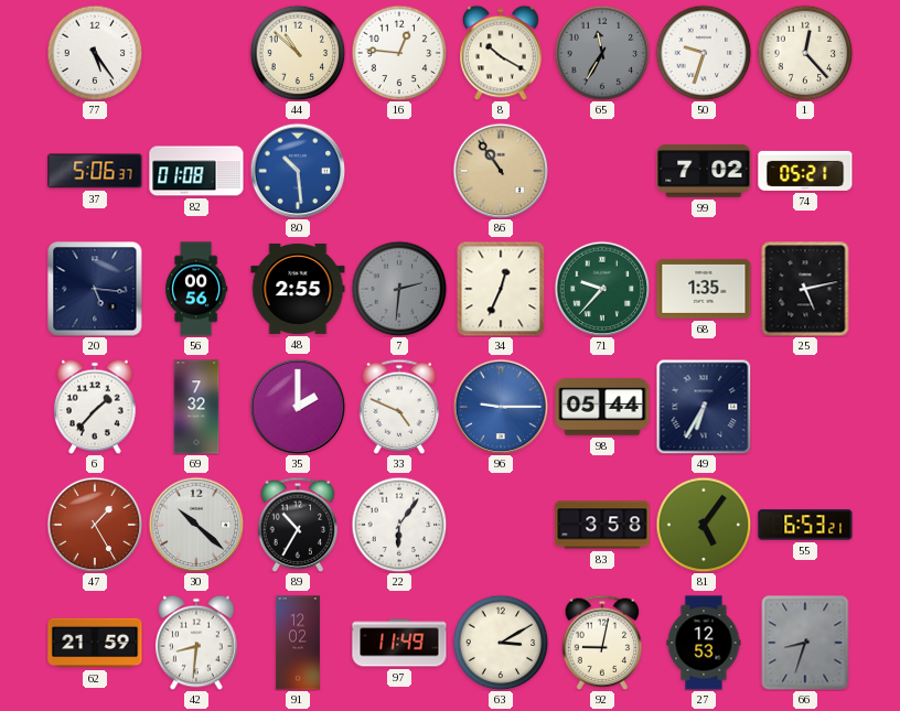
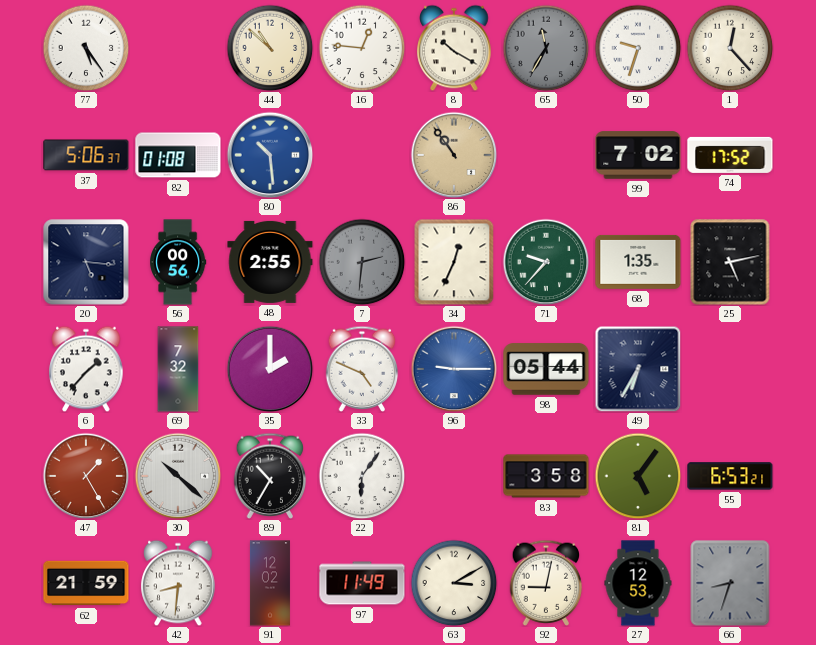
74: 05:21 -> 17:52
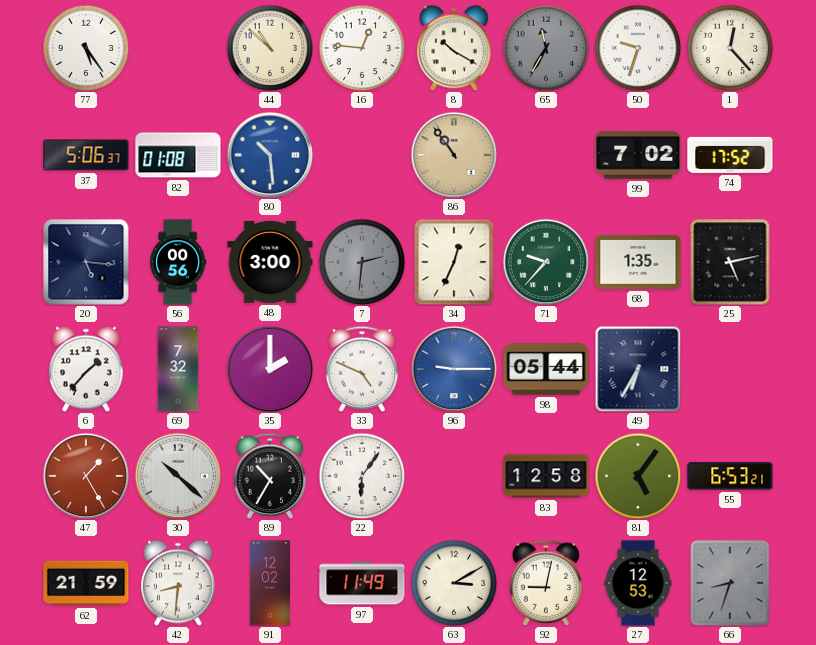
48: 2:55 -> 3:00
83: 3:58 -> 12:58
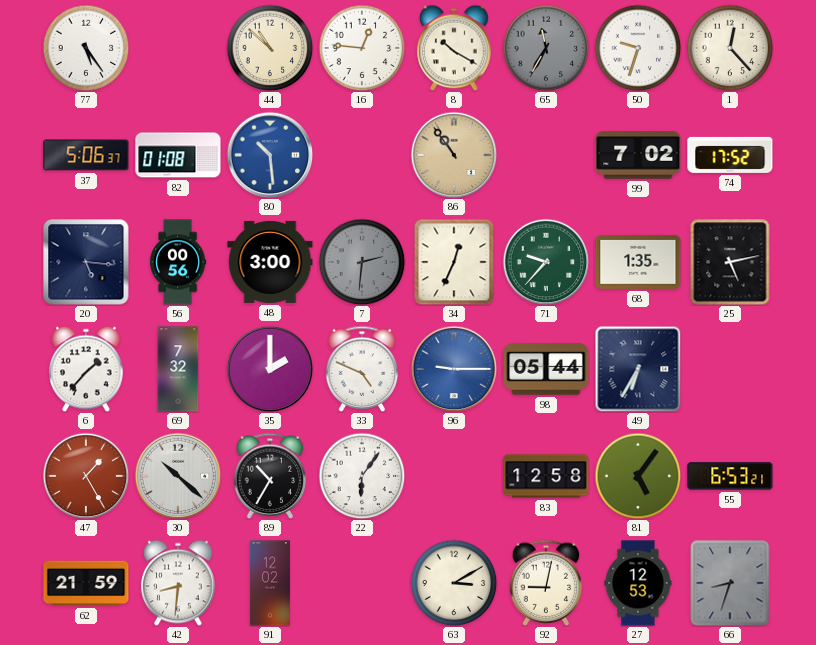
97: 11:49 -> none
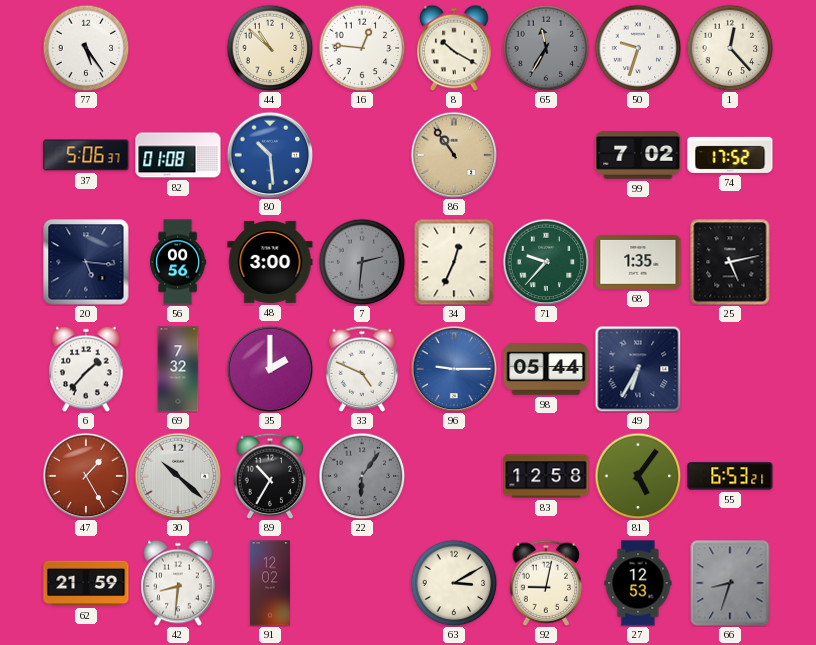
22 dial: white -> grey
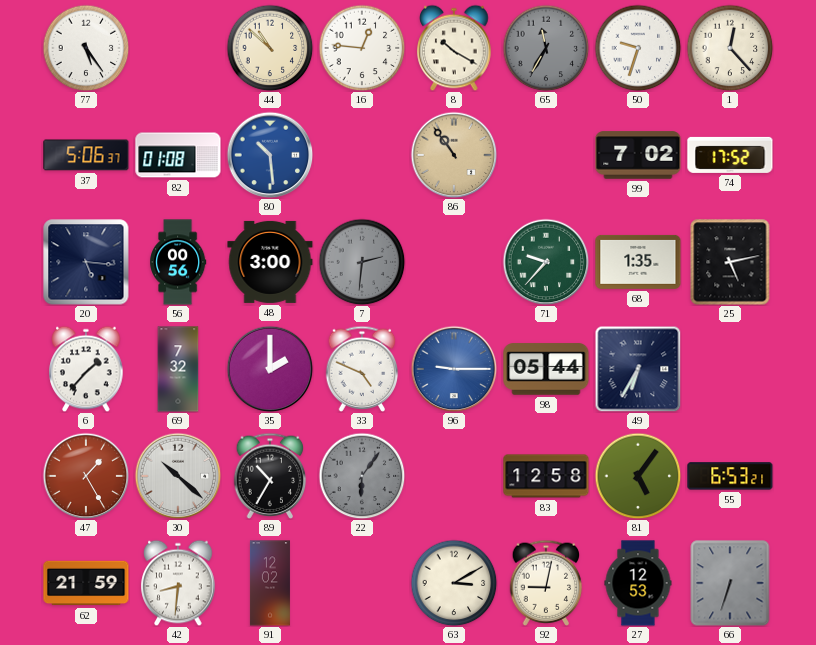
34: 12:34 -> none
66: 8:33 -> 6:33
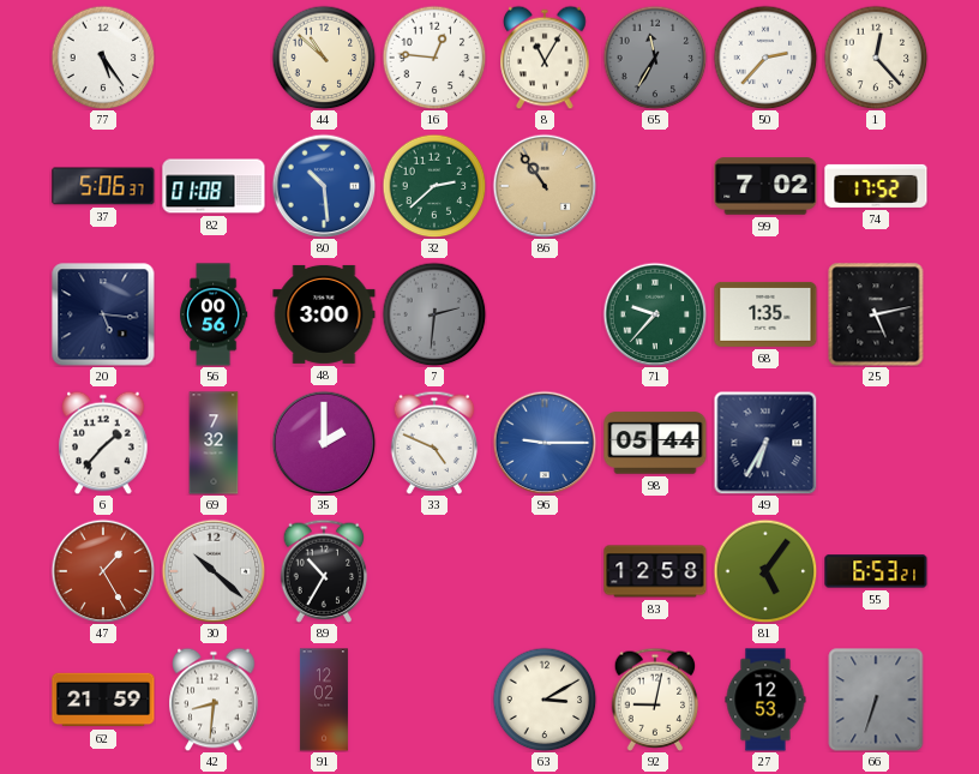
8: 10:20 -> 11:05
50: 9:33 -> 2:37
32: none -> 2:38
22: 6:06 -> none
